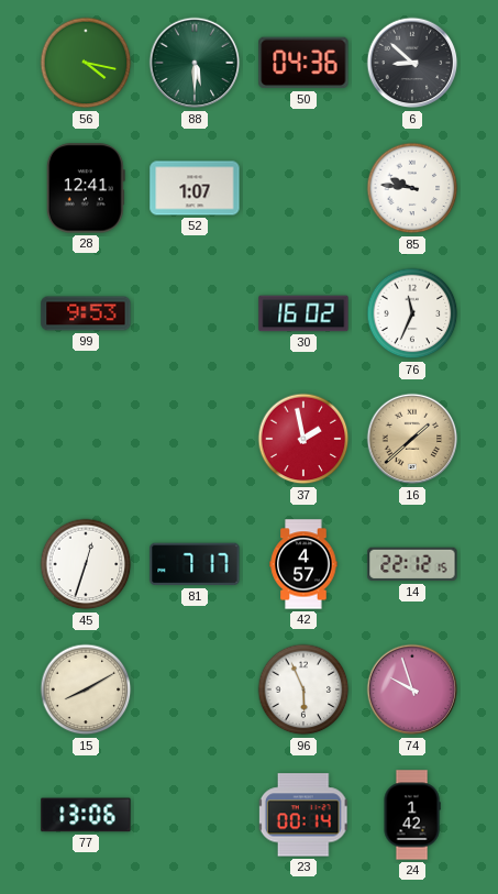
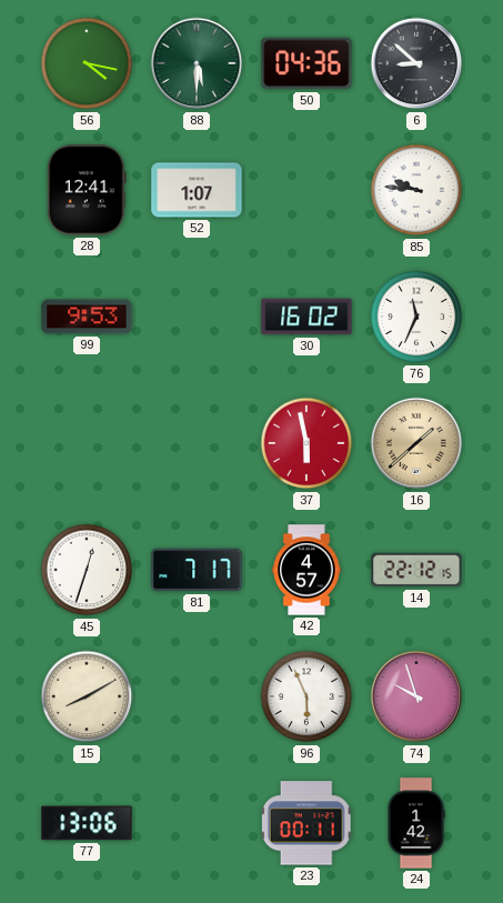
37: 1:58 -> 5:58
23: 00:14 -> 00:11
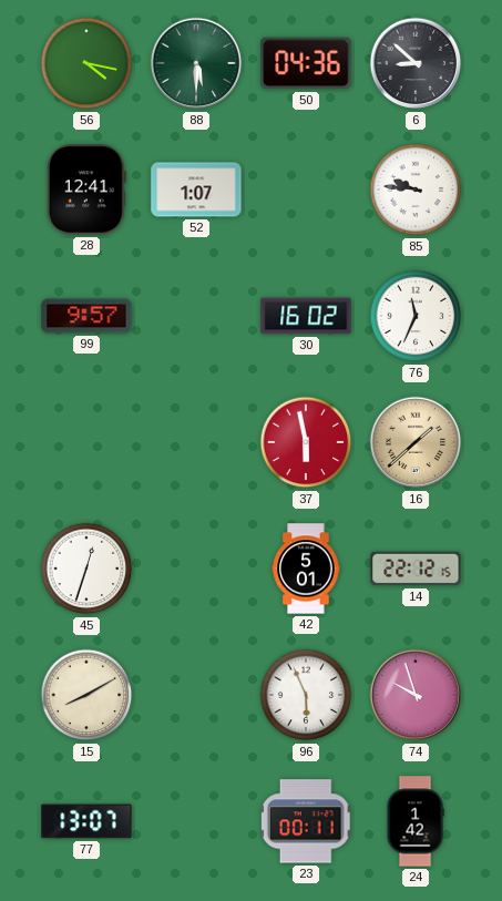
99: 9:53 -> 9:57
81: 7:17 -> none
42: 4:57 -> 5:01
77: 13:06 -> 13:07
